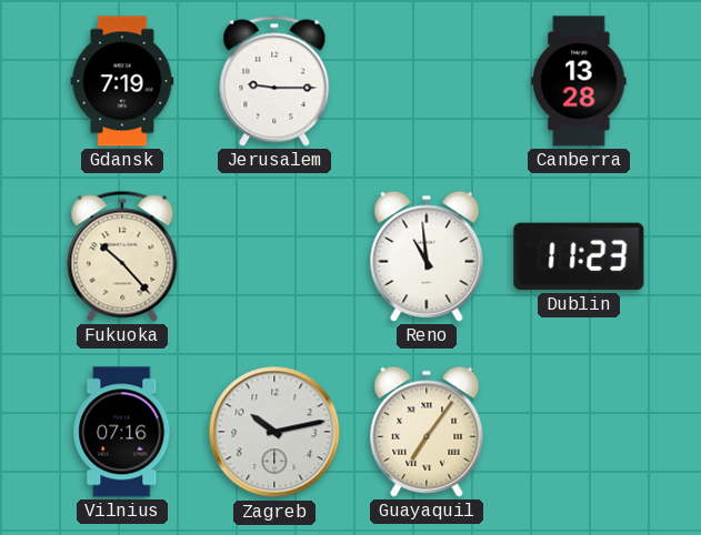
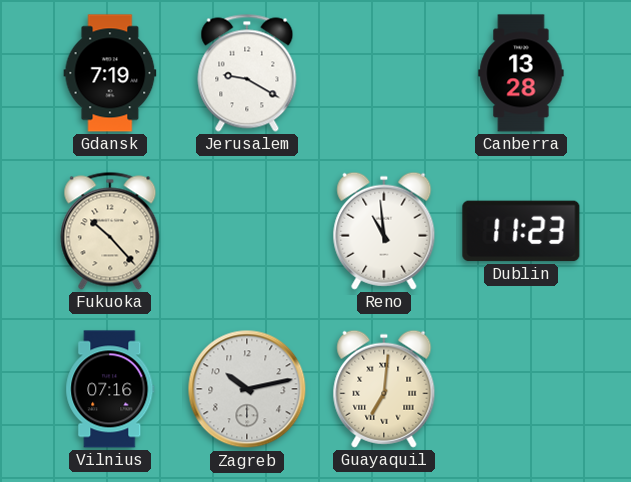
Jerusalem: 9:15 -> 9:20
Guayaquil: 7:06 -> 7:01
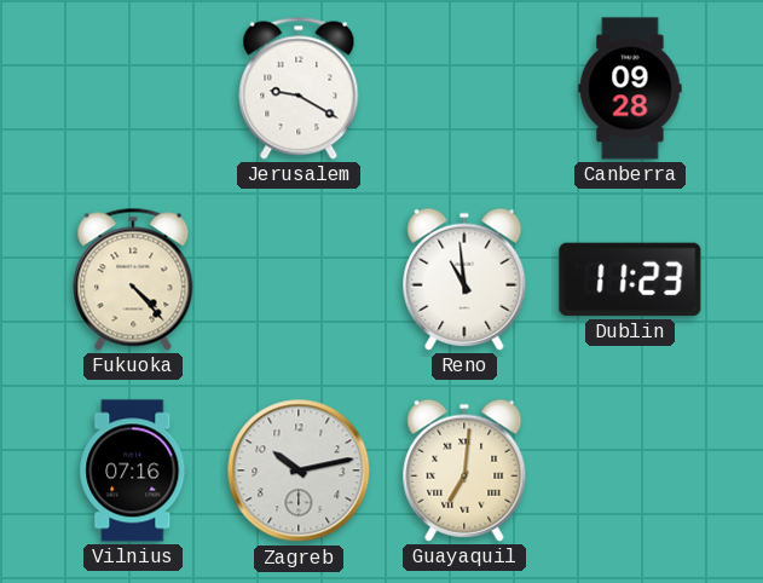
Gdansk: 7:19 -> none
Canberra: 13:28 -> 09:28
Fukuoka: 10:23 -> 4:23
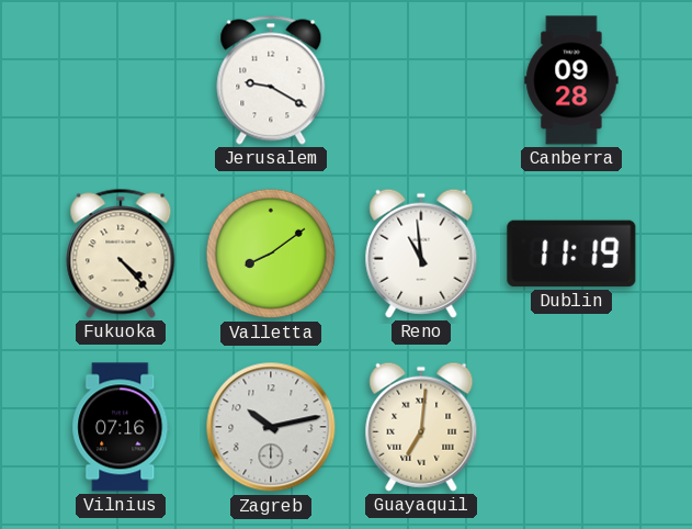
Valletta: none -> 8:09
Dublin: 11:23 -> 11:19
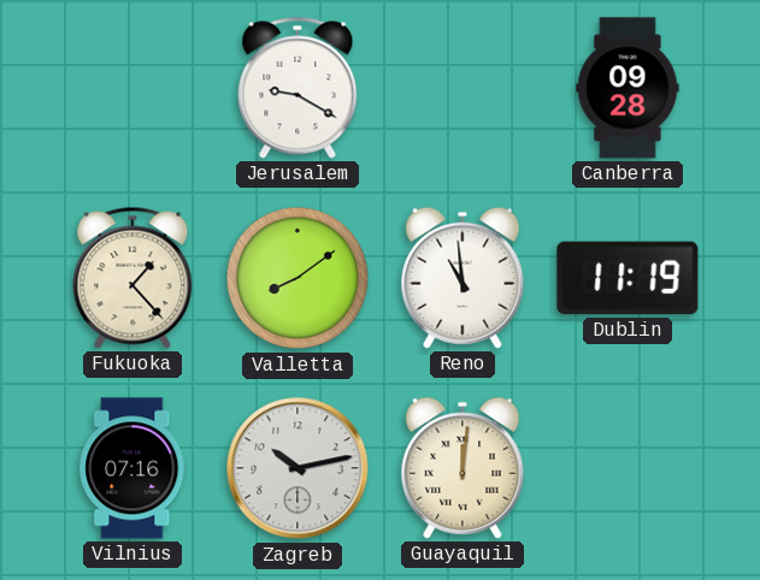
Fukuoka: 4:23 -> 1:23
Guayaquil: 7:01 -> 12:01
